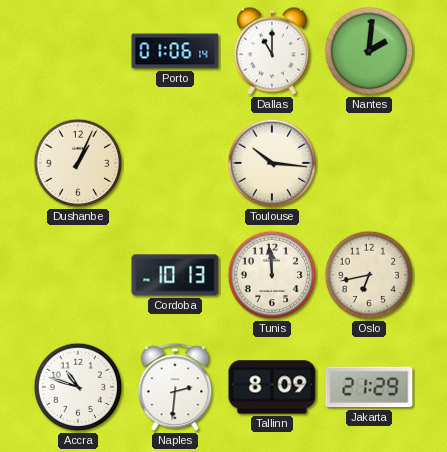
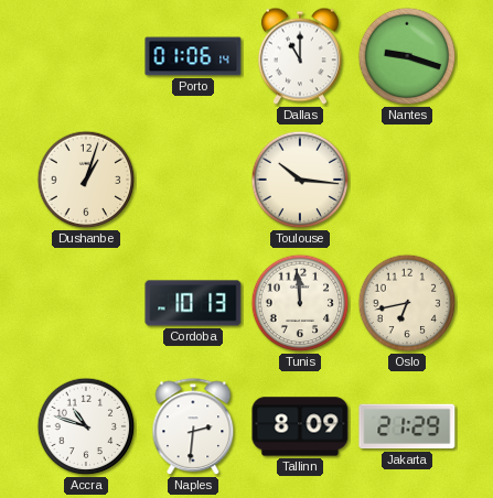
Nantes: 2:01 -> 9:18
Dushanbe: 1:04 -> 1:03
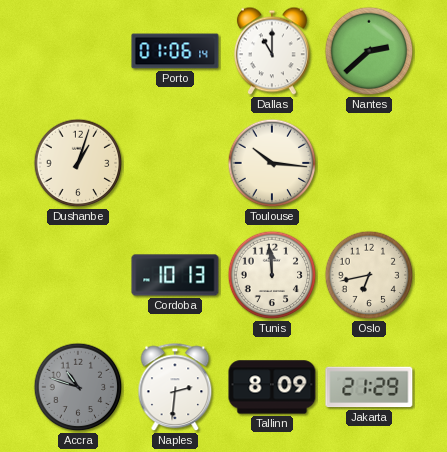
Nantes: 9:18 -> 2:38
Accra dial: white -> grey
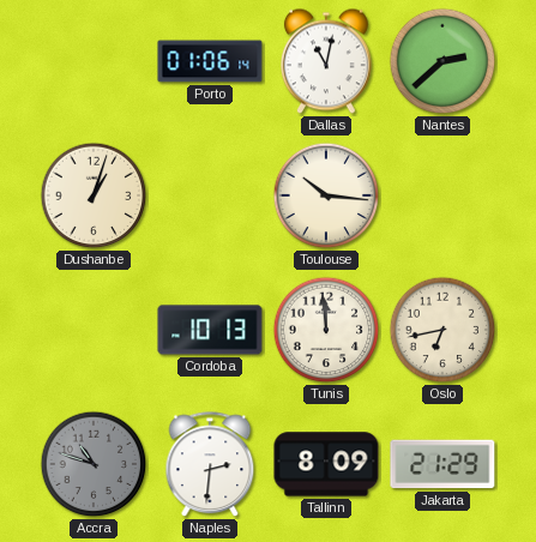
Dallas: 11:00 -> 11:02
